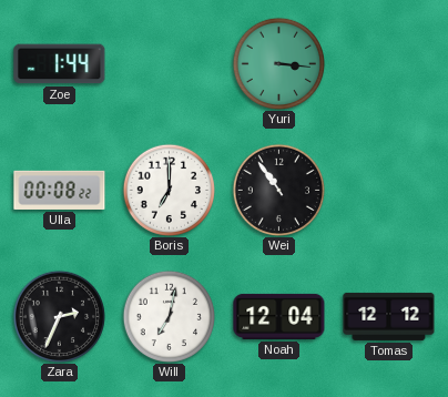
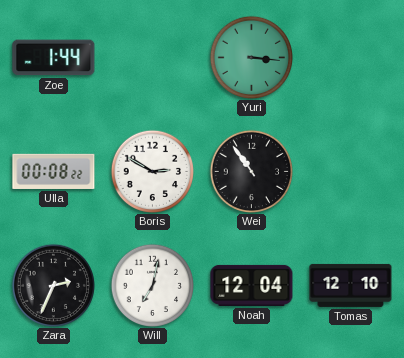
Boris: 7:00 -> 2:50
Tomas: 12:12 -> 12:10
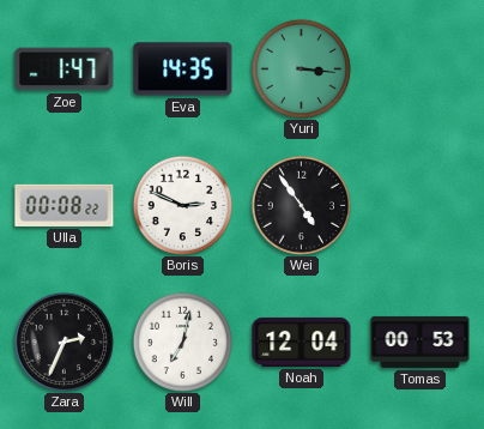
Zoe: 1:44 -> 1:47
Eva: none -> 14:35
Boris: 2:50 -> 2:49
Wei: 10:54 -> 4:54
Tomas: 12:10 -> 00:53
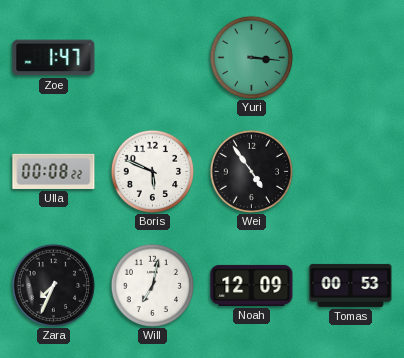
Eva: 14:35 -> none
Boris: 2:49 -> 5:49
Zara: 2:34 -> 7:34
Noah: 12:04 -> 12:09
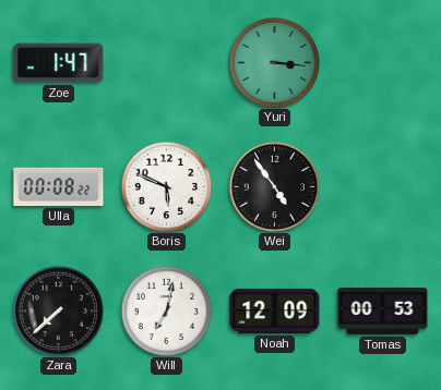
Zara: 7:34 -> 7:38
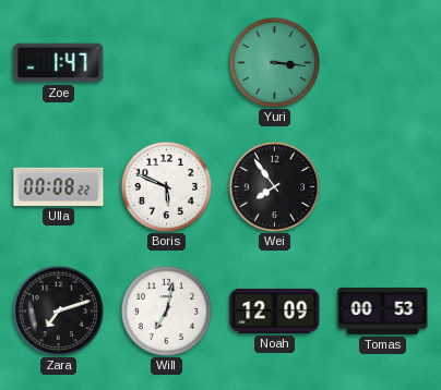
Wei: 4:54 -> 7:54
Zara: 7:38 -> 7:12
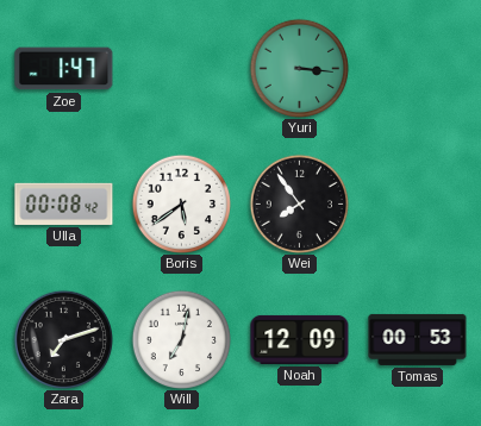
Ulla: 00:08:22 -> 00:08:42
Boris: 5:49 -> 5:39
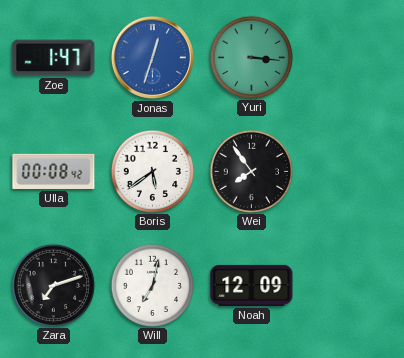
Jonas: none -> 12:33
Tomas: 00:53 -> none
